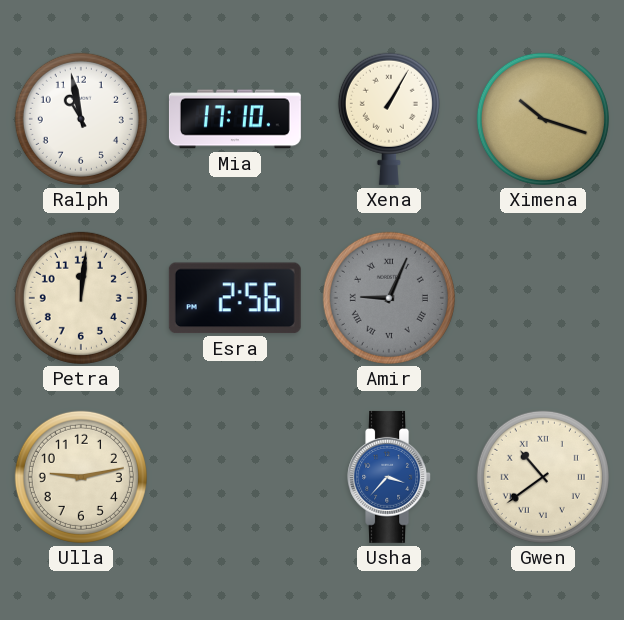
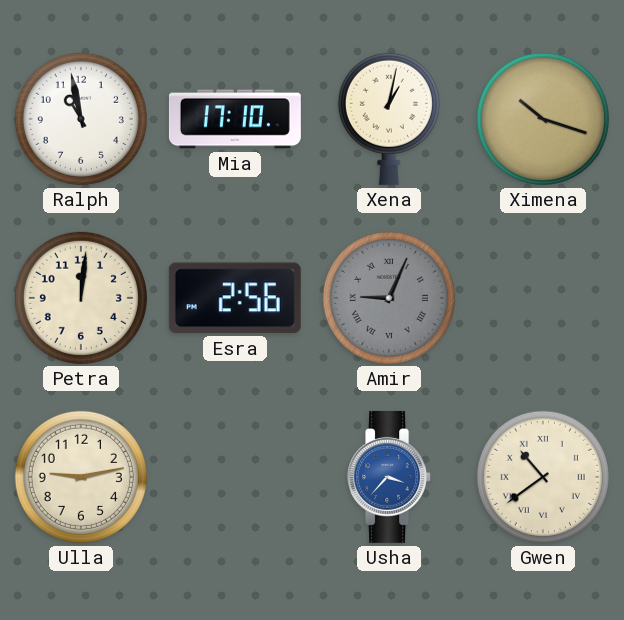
Xena: 1:05 -> 1:02
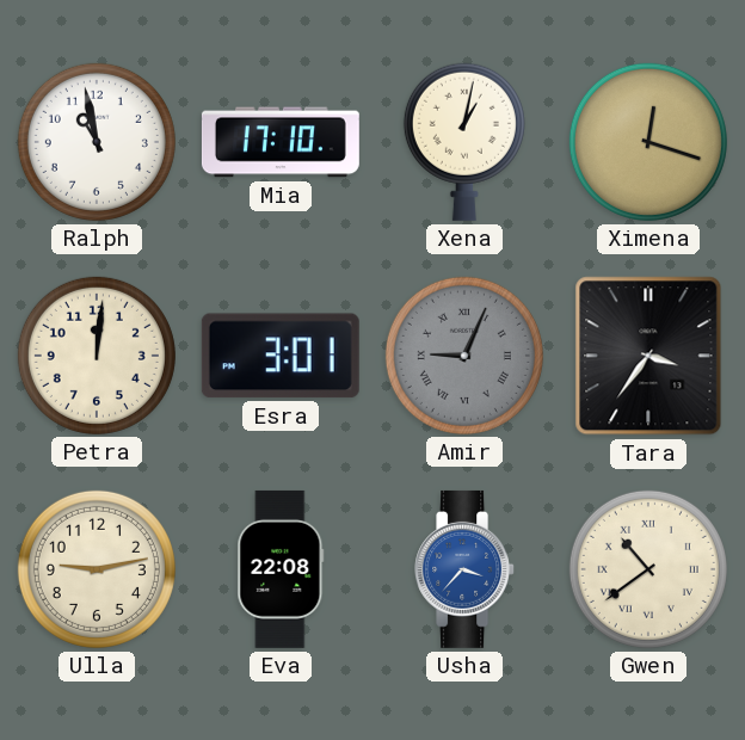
Ximena: 10:18 -> 12:18
Esra: 2:56 -> 3:01
Tara: none -> 3:36
Eva: none -> 22:08
